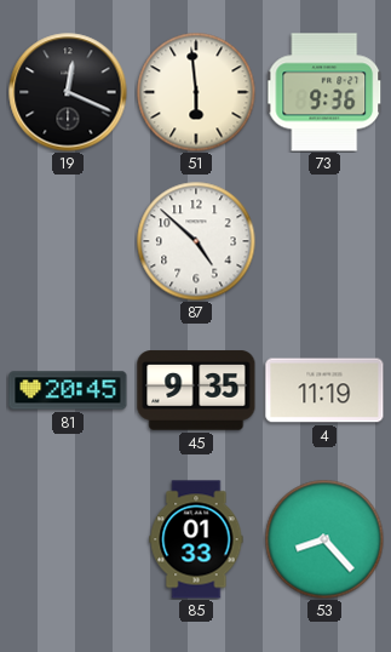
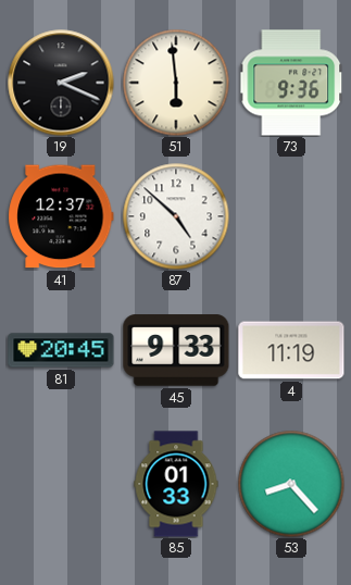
19: 12:19 -> 2:19
41: none -> 12:37
45: 9:35 -> 9:33
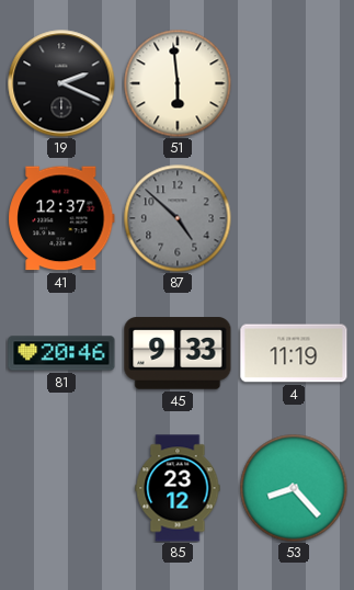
73: 9:36 -> none
87 dial: white -> grey
81: 20:45 -> 20:46
85: 01:33 -> 23:12
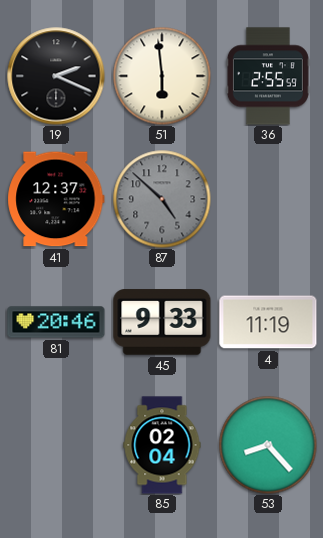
36: none -> 2:55
85: 23:12 -> 02:04
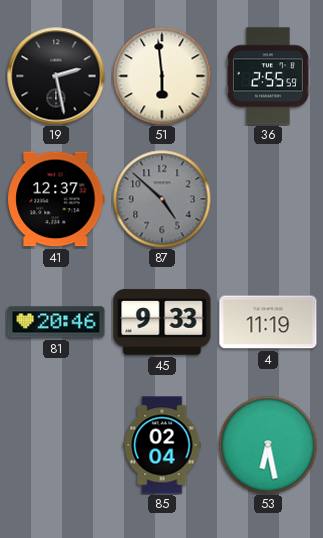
19: 2:19 -> 2:28
53: 8:23 -> 6:28
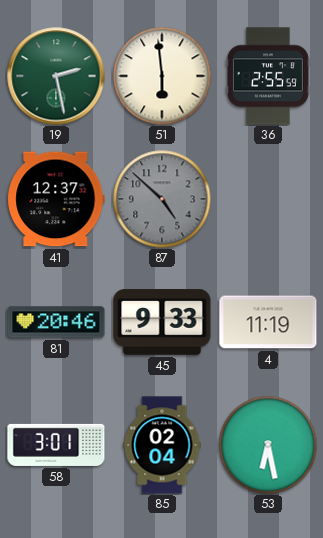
19 dial: black -> green
58: none -> 3:01
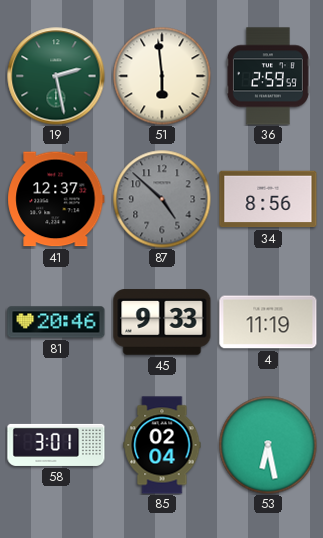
36: 2:55 -> 2:59
34: none -> 8:56
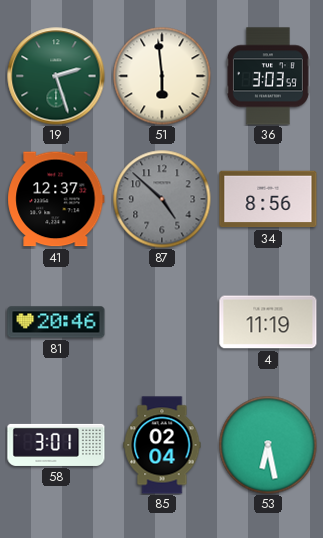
19: 2:28 -> 2:27
36: 2:59 -> 3:03
45: 9:33 -> none
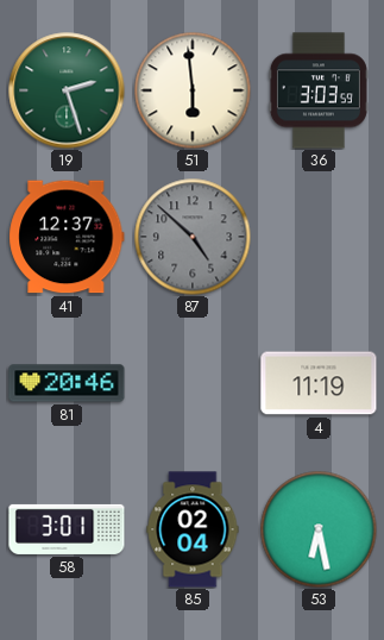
34: 8:56 -> none
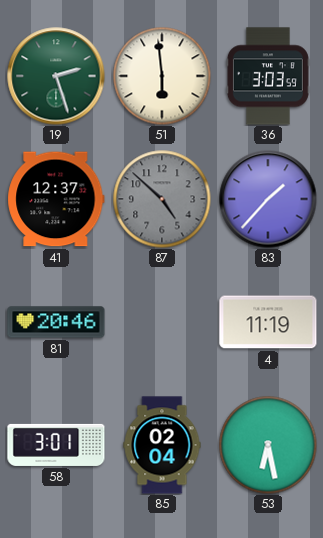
83: none -> 1:37
